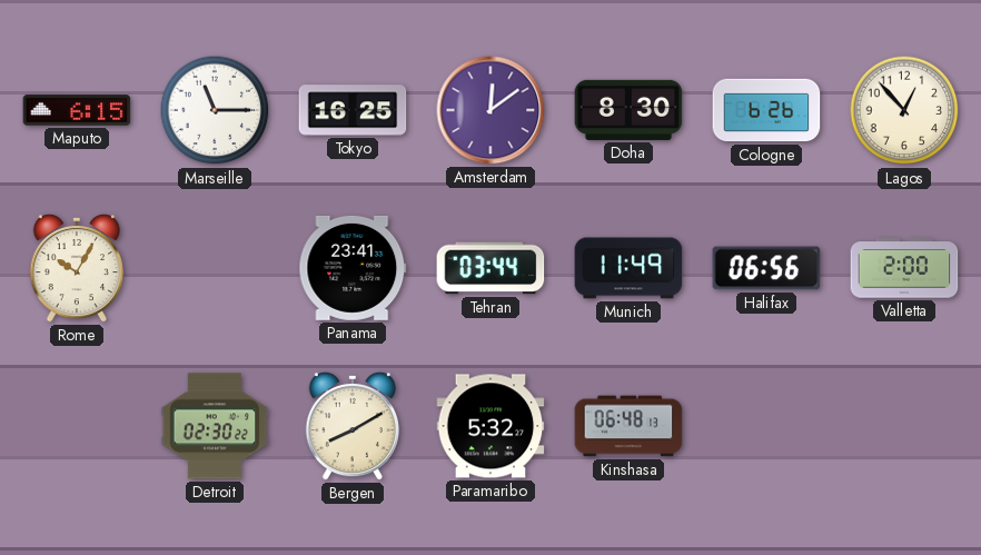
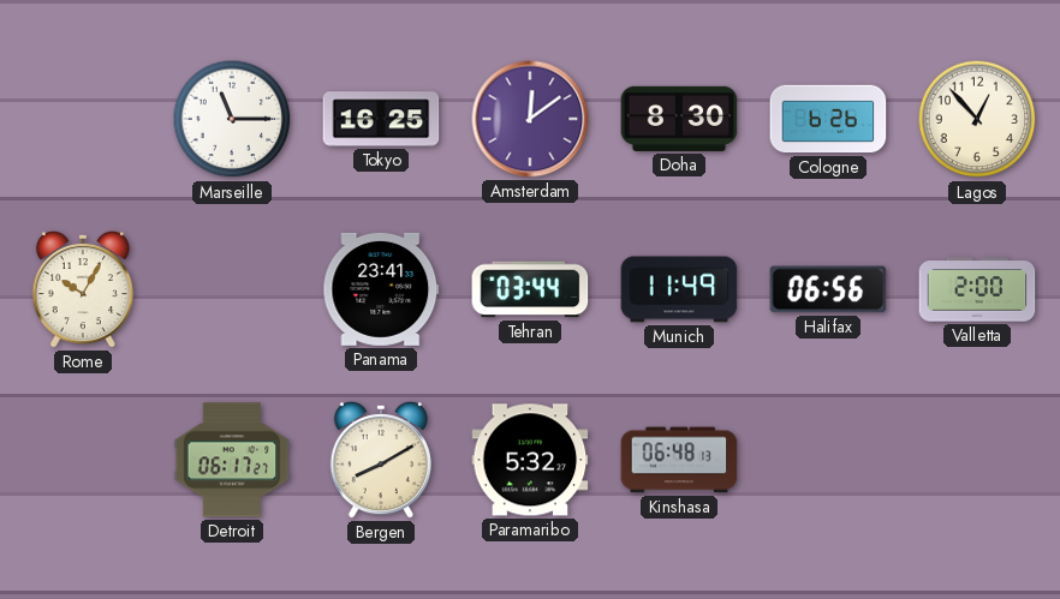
Maputo: 6:15 -> none
Detroit: 02:30 -> 06:17
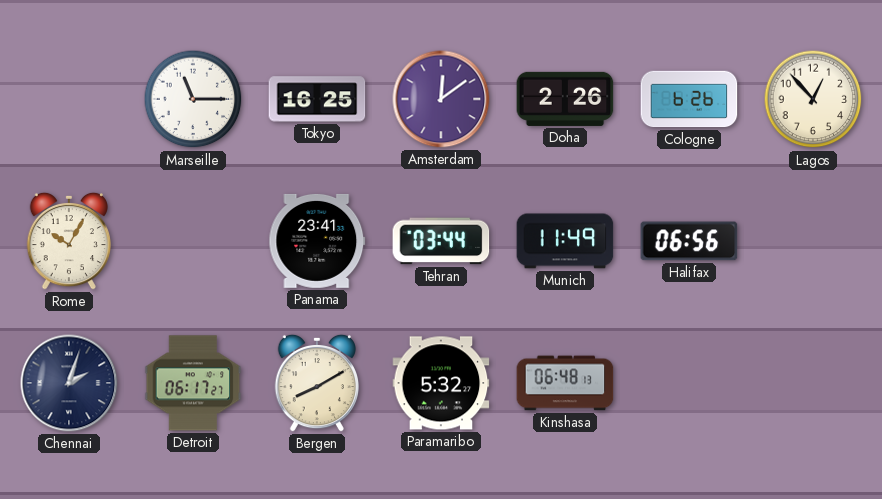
Doha: 8:30 -> 2:26
Valletta: 2:00 -> none
Chennai: none -> 2:03
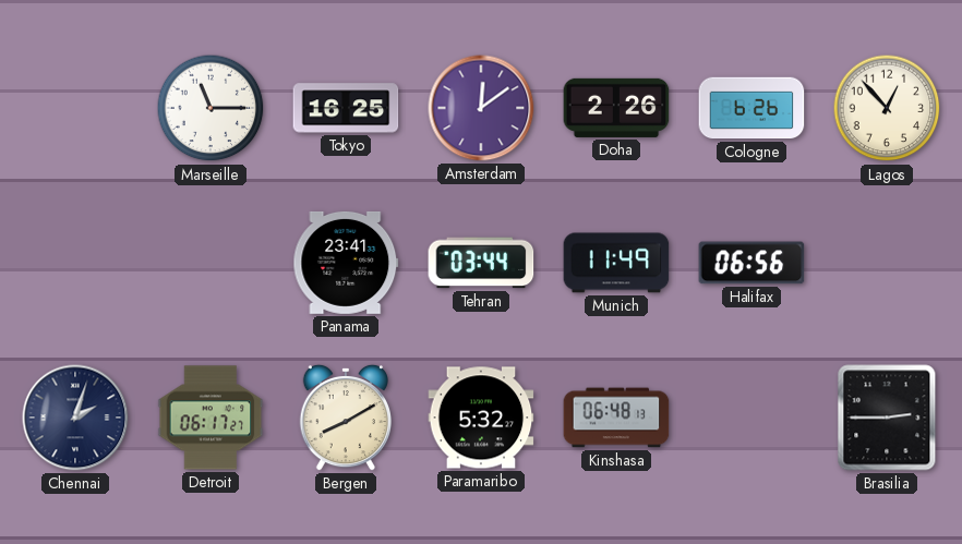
Rome: 10:05 -> none
Brasilia: none -> 2:45
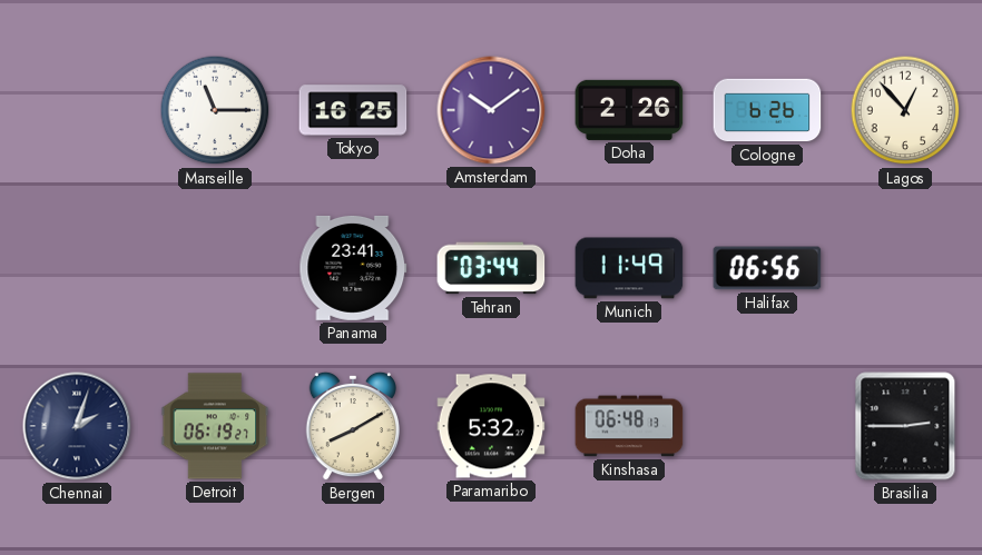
Amsterdam: 12:09 -> 10:09
Detroit: 06:17 -> 06:19
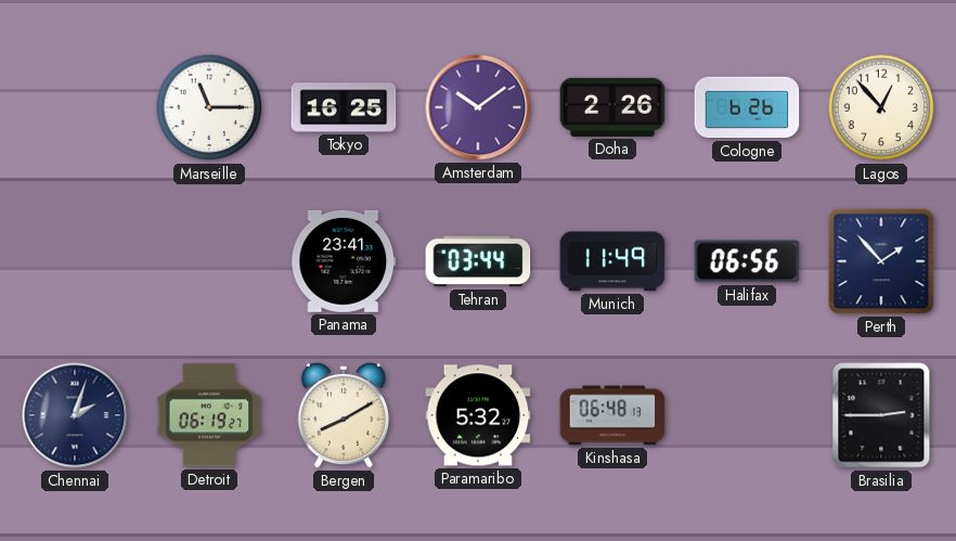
Perth: none -> 1:53
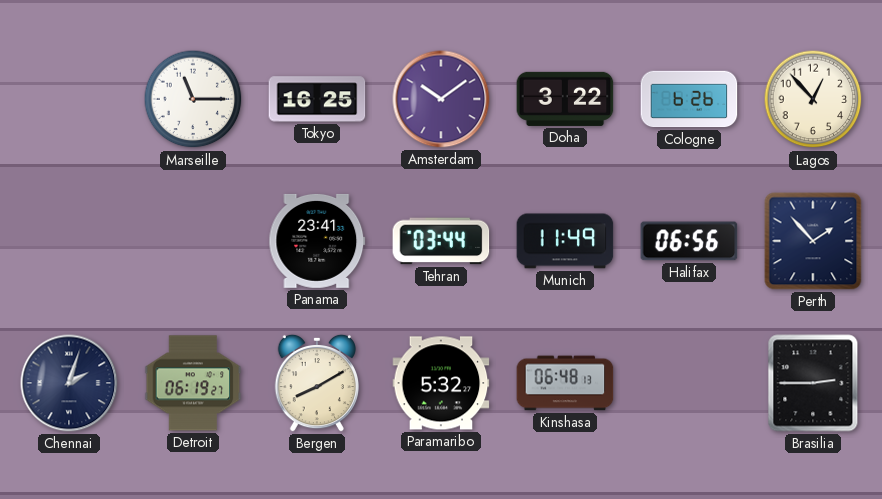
Doha: 2:26 -> 3:22
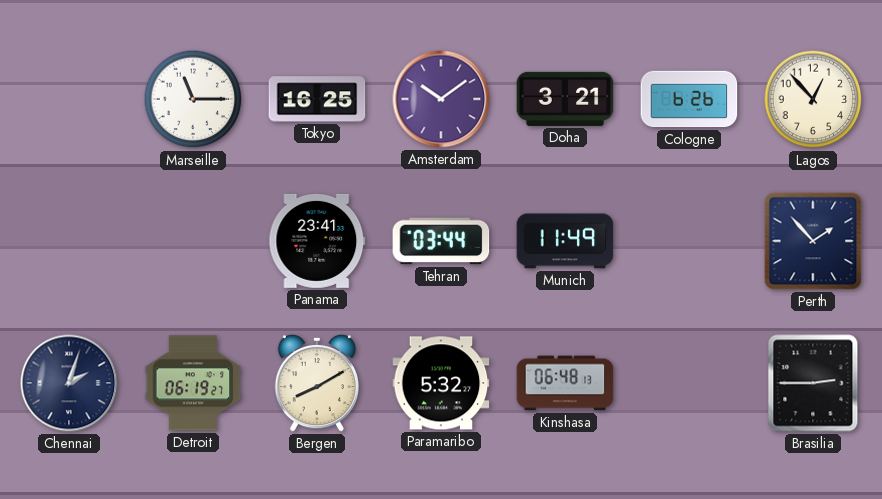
Doha: 3:22 -> 3:21
Halifax: 06:56 -> none
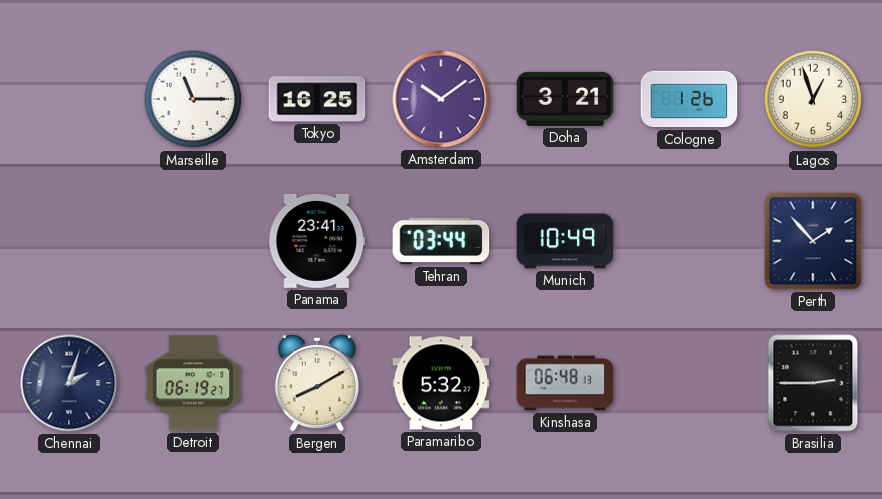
Cologne: 6:26 -> 1:26
Lagos: 12:53 -> 12:57
Munich: 11:49 -> 10:49
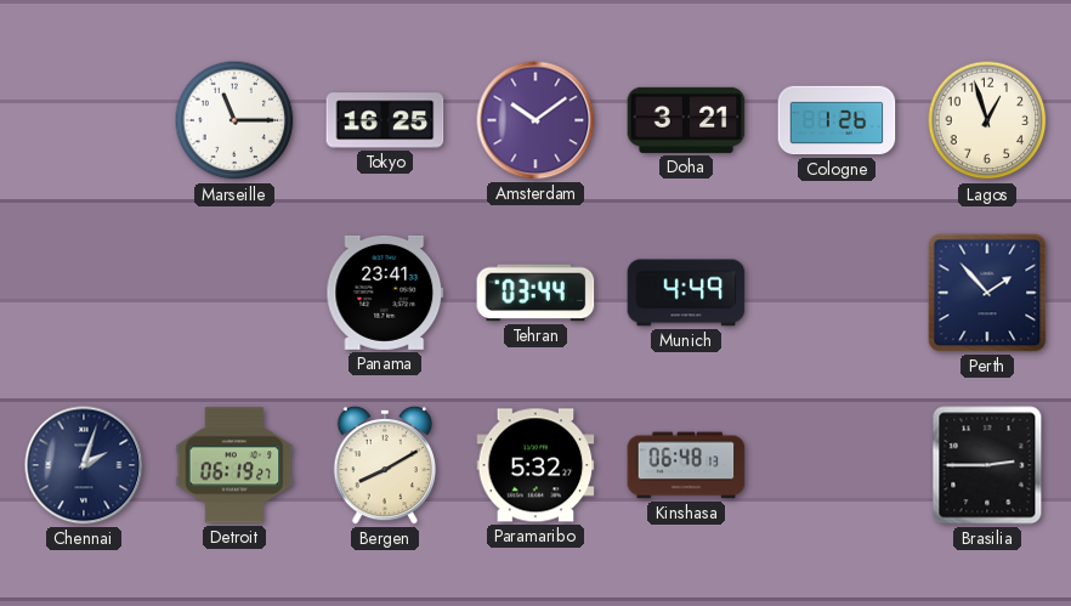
Munich: 10:49 -> 4:49
